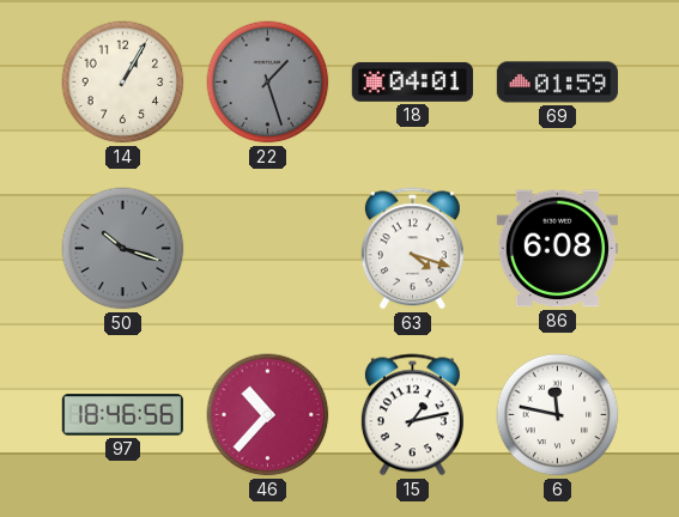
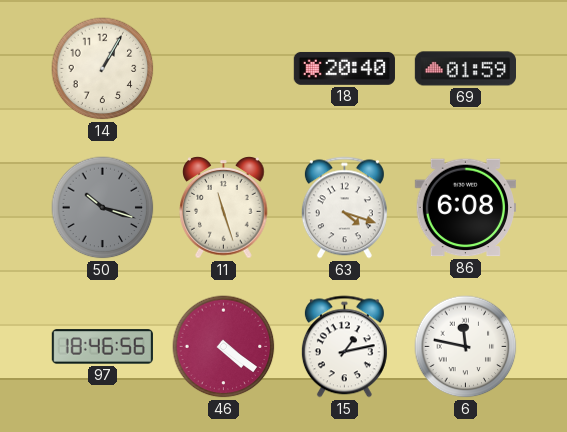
22: 1:27 -> none
18: 04:01 -> 20:40
11: none -> 11:27
46: 10:37 -> 4:21
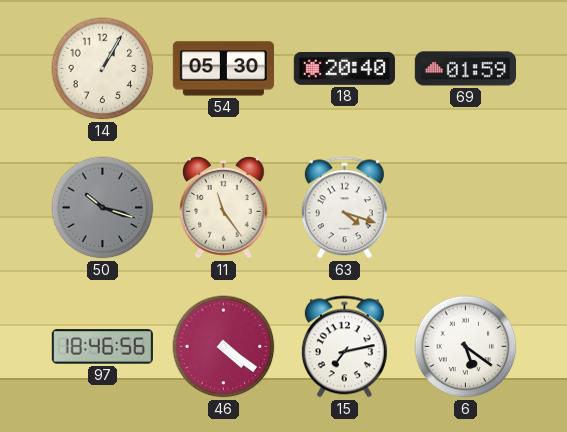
54: none -> 05:30
11: 11:27 -> 11:24
86: 6:08 -> none
15: 1:13 -> 7:13
6: 11:47 -> 5:21
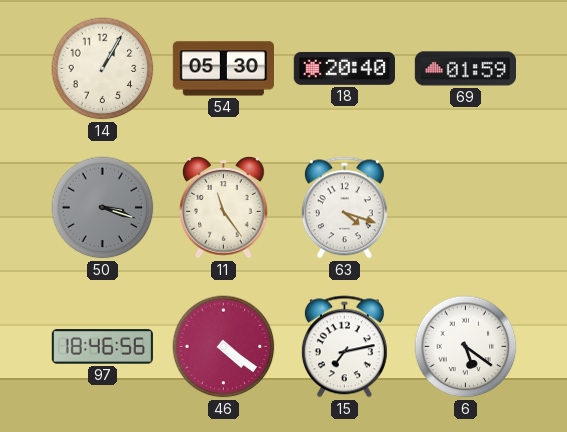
50: 10:18 -> 3:18
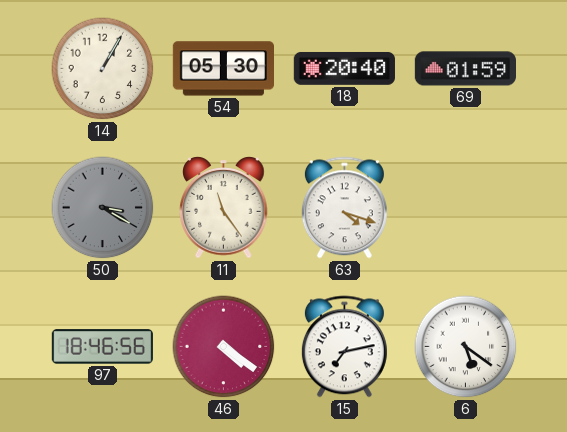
50: 3:18 -> 3:20
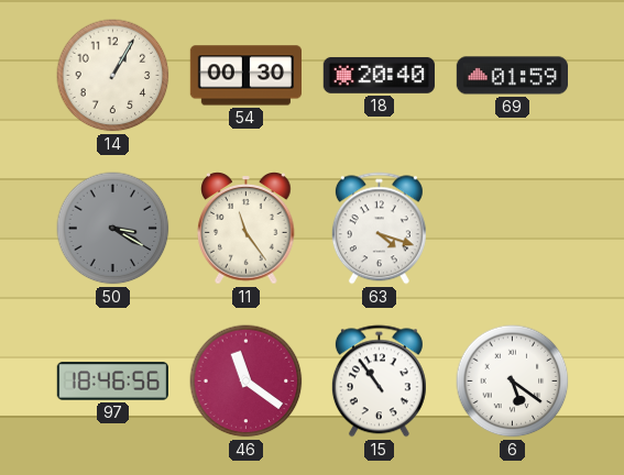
54: 05:30 -> 00:30
46: 4:21 -> 11:21
15: 7:13 -> 10:54
